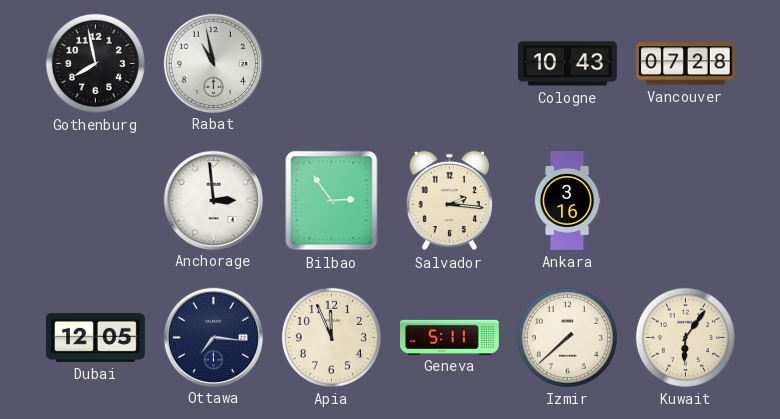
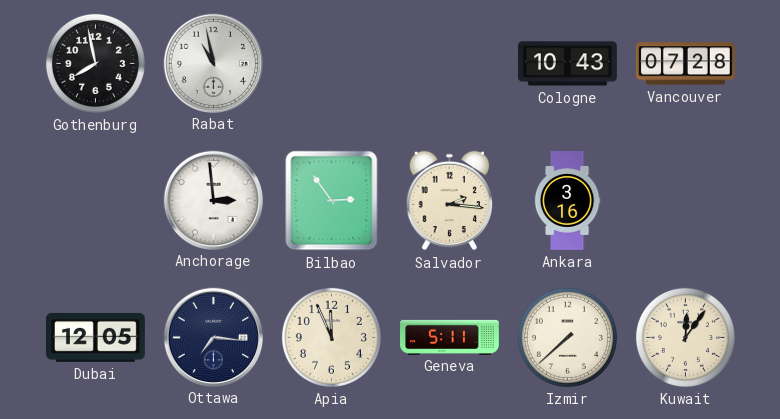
Kuwait: 6:06 -> 12:06
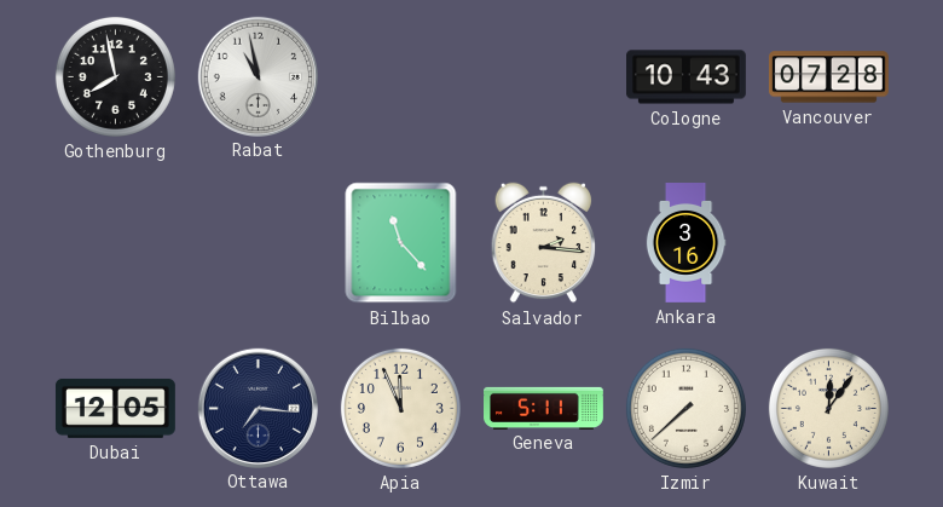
Anchorage: 2:59 -> none
Bilbao: 2:54 -> 11:23
